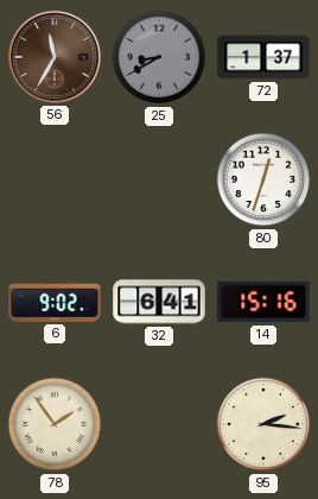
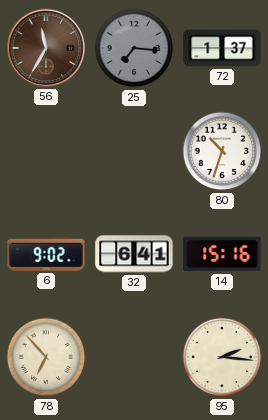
25: 8:40 -> 7:16
80: 12:33 -> 10:33
78: 1:54 -> 6:53
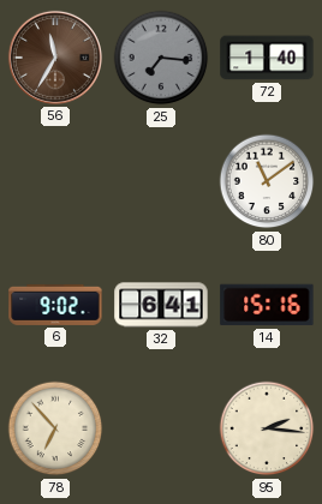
72: 1:37 -> 1:40
80: 10:33 -> 11:09
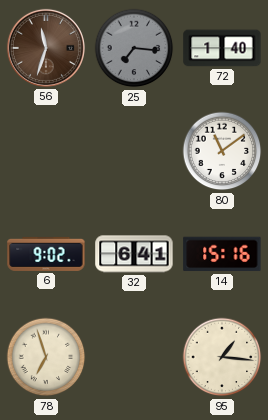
56: 11:35 -> 11:33
78: 6:53 -> 6:57
95: 2:16 -> 1:16
